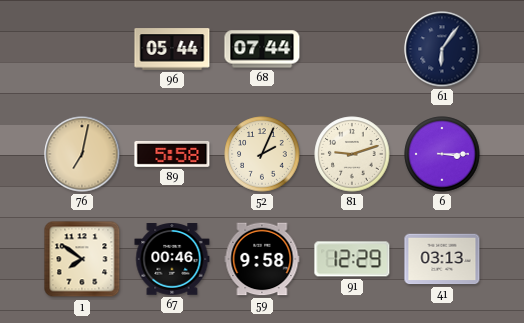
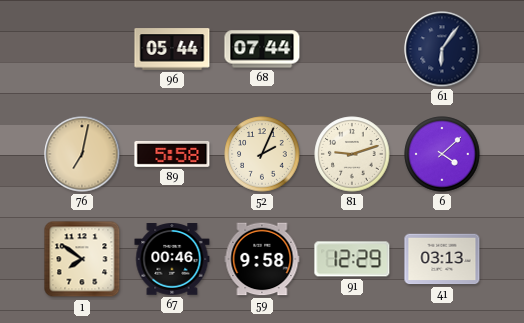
6: 3:15 -> 4:08
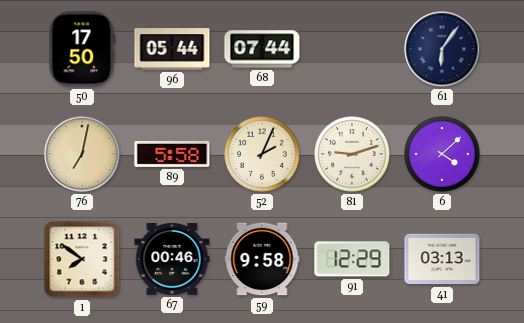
50: none -> 17:50
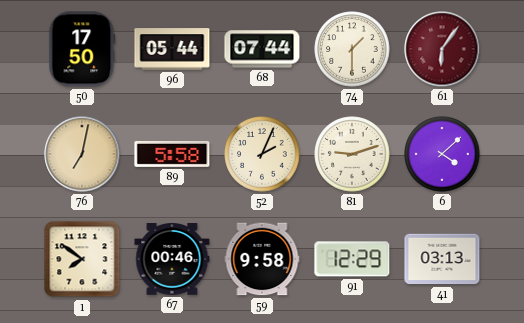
74: none -> 1:30
61 dial: navy -> burgundy
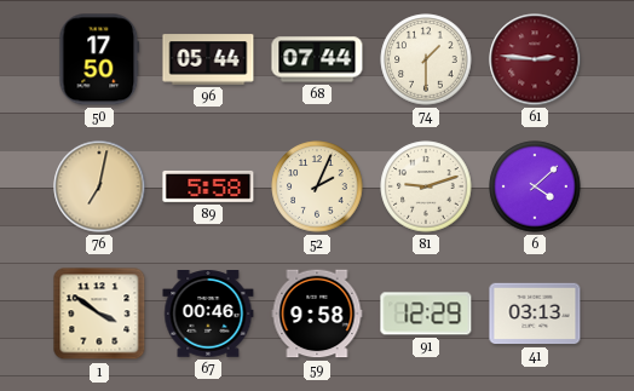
61: 6:06 -> 2:46
1: 7:51 -> 3:51
